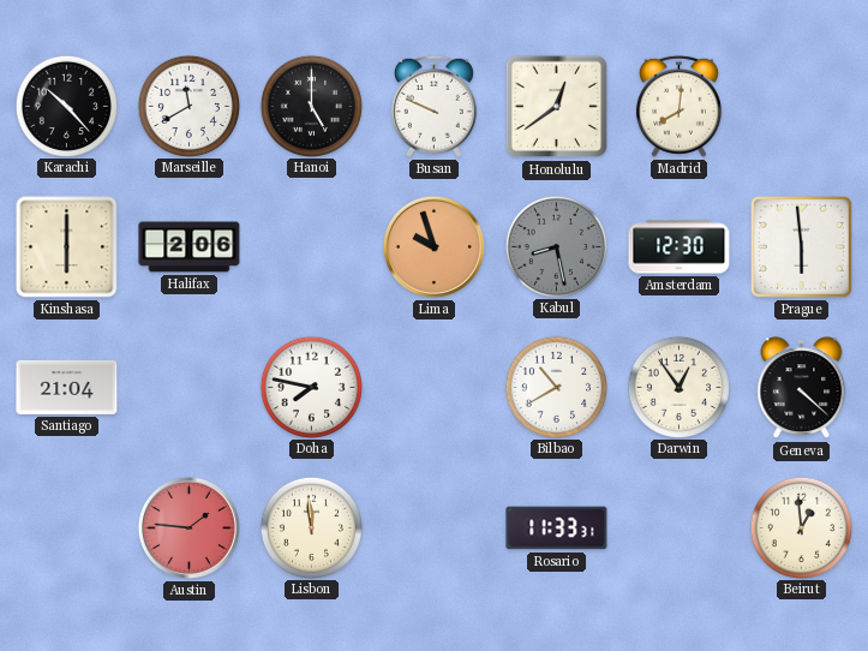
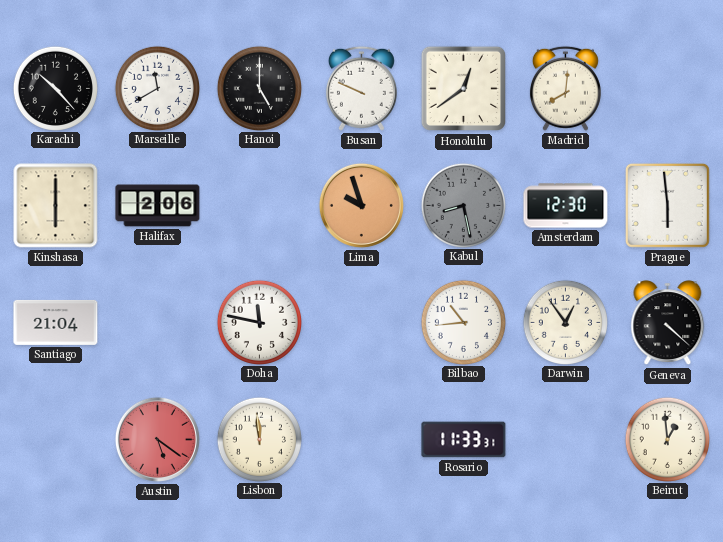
Doha: 7:47 -> 11:47
Bilbao: 10:40 -> 10:44
Austin: 1:46 -> 5:21
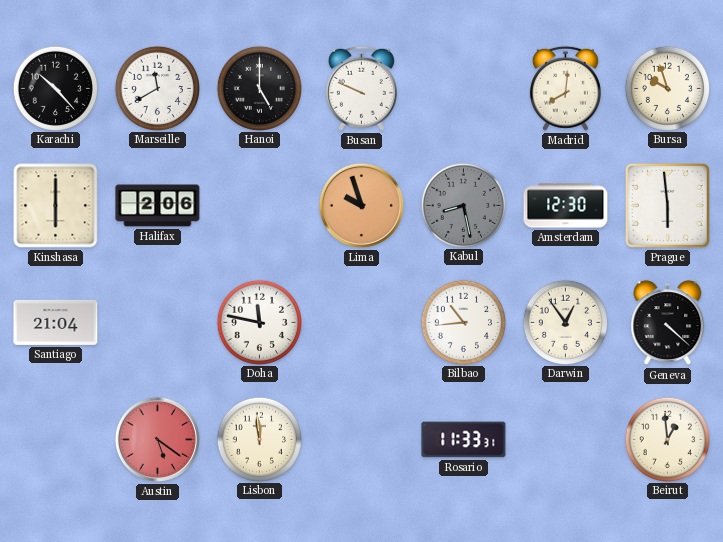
Honolulu: 12:39 -> none
Bursa: none -> 9:57
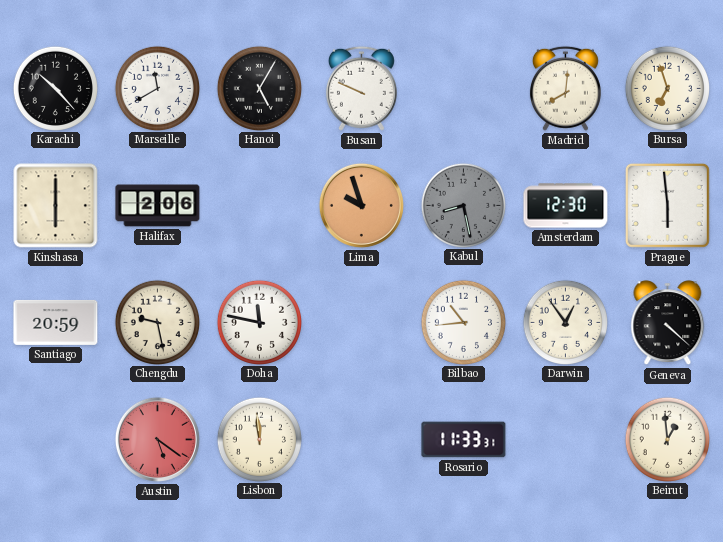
Hanoi: 5:00 -> 5:05
Bursa: 9:57 -> 6:57
Santiago: 21:04 -> 20:59
Chengdu: none -> 9:28
